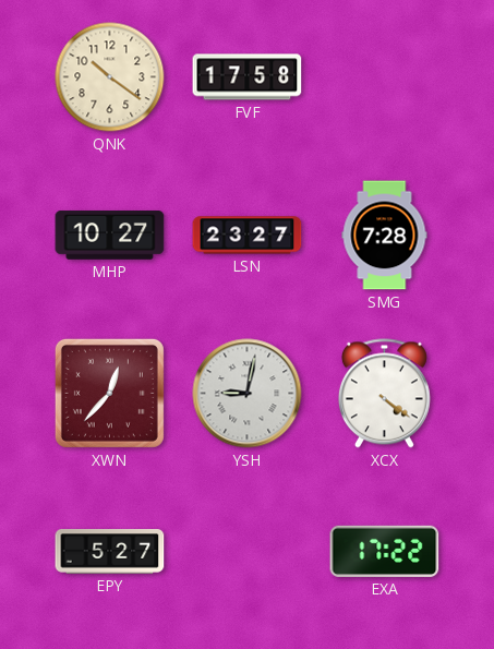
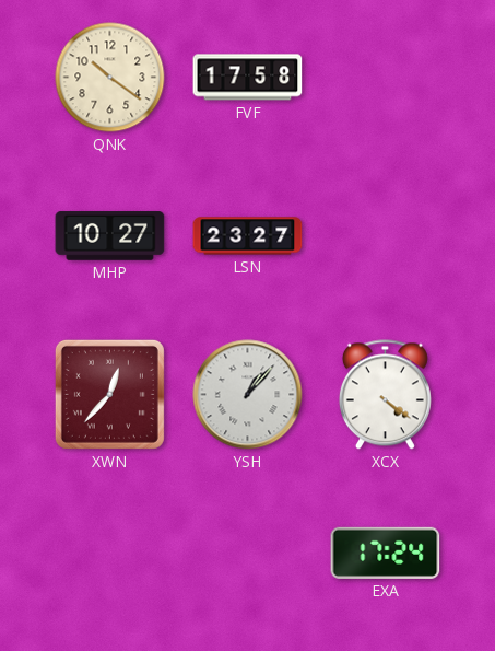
SMG: 7:28 -> none
YSH: 9:02 -> 1:07
EPY: 5:27 -> none
EXA: 17:22 -> 17:24
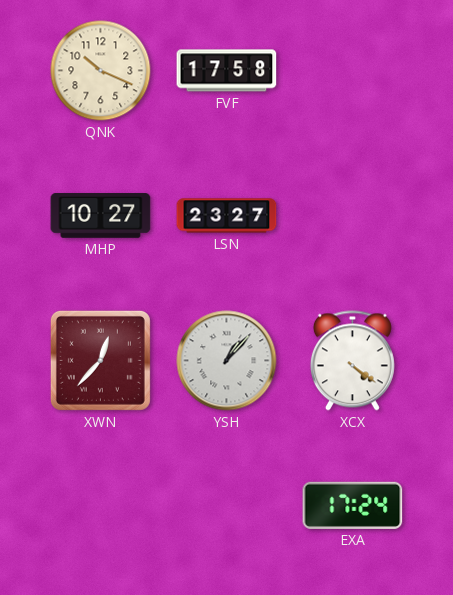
QNK: 10:21 -> 10:19
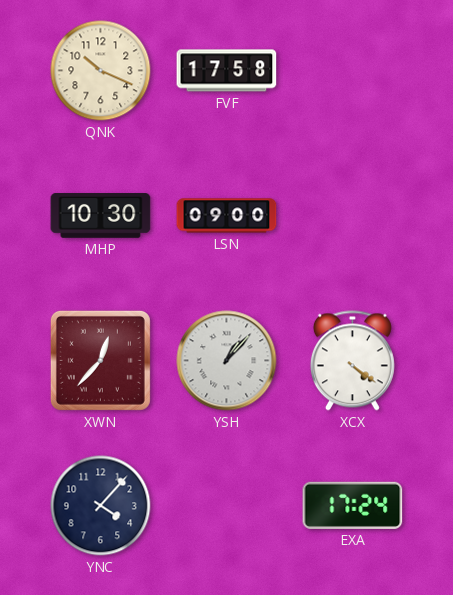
MHP: 10:27 -> 10:30
LSN: 23:27 -> 09:00
YNC: none -> 4:07
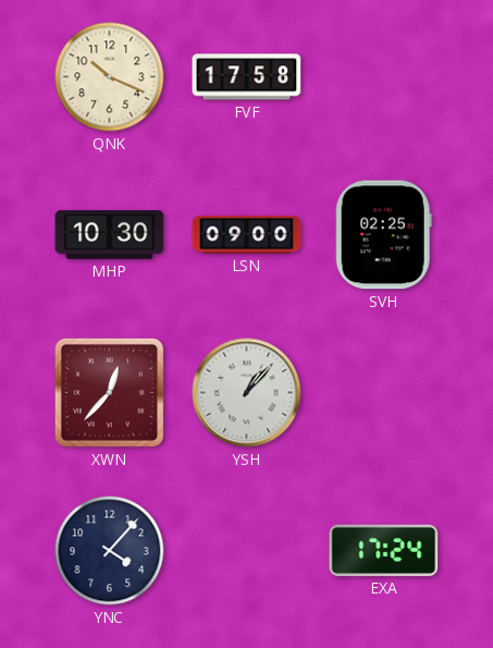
SVH: none -> 02:25
XCX: 4:21 -> none
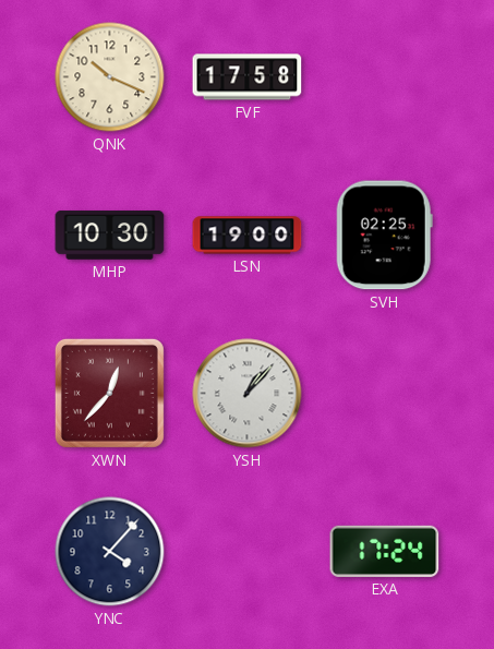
LSN: 09:00 -> 19:00
